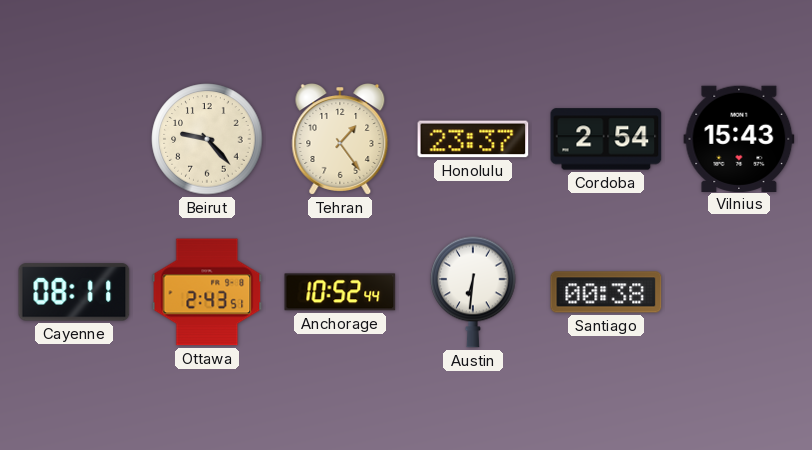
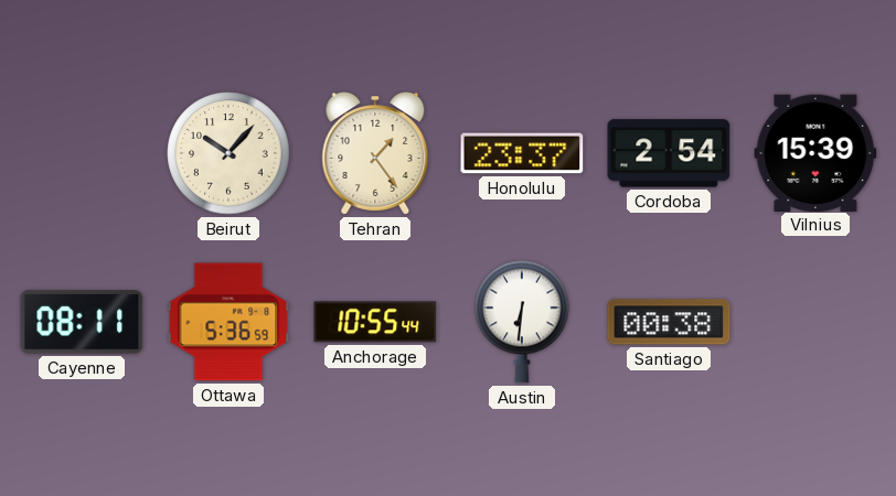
Beirut: 9:23 -> 10:07
Vilnius: 15:43 -> 15:39
Ottawa: 2:43 -> 5:36
Anchorage: 10:52 -> 10:55
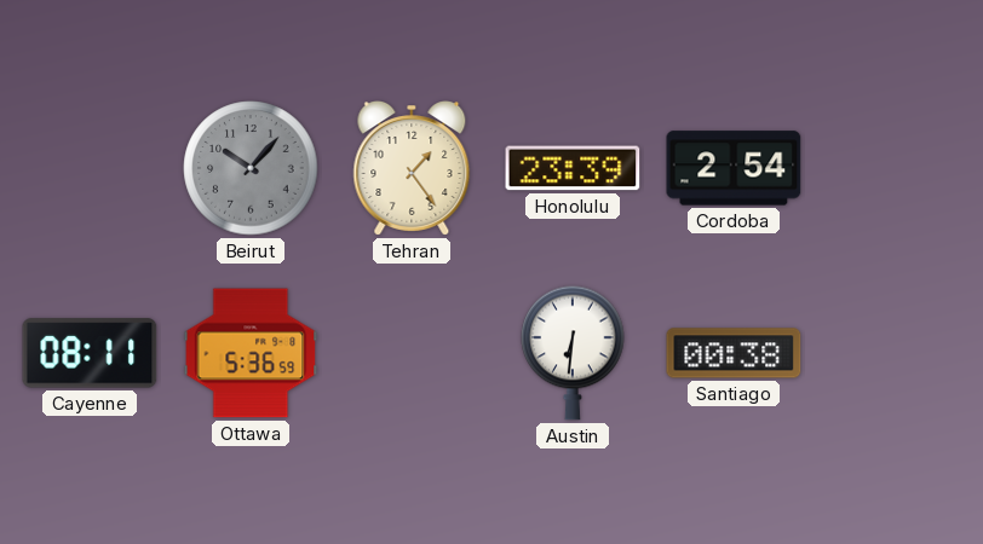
Beirut dial: cream -> grey
Honolulu: 23:37 -> 23:39
Vilnius: 15:39 -> none
Anchorage: 10:55 -> none
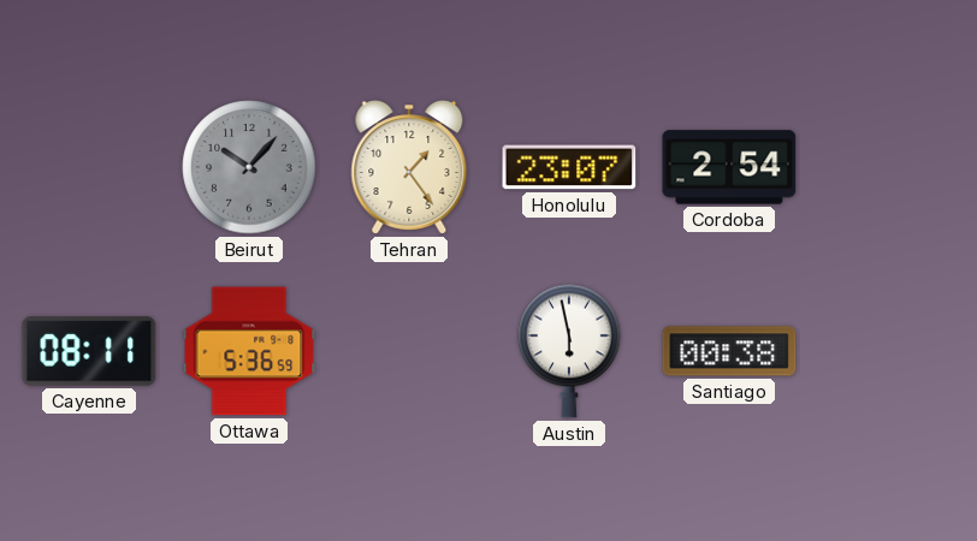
Honolulu: 23:39 -> 23:07
Austin: 6:31 -> 5:58
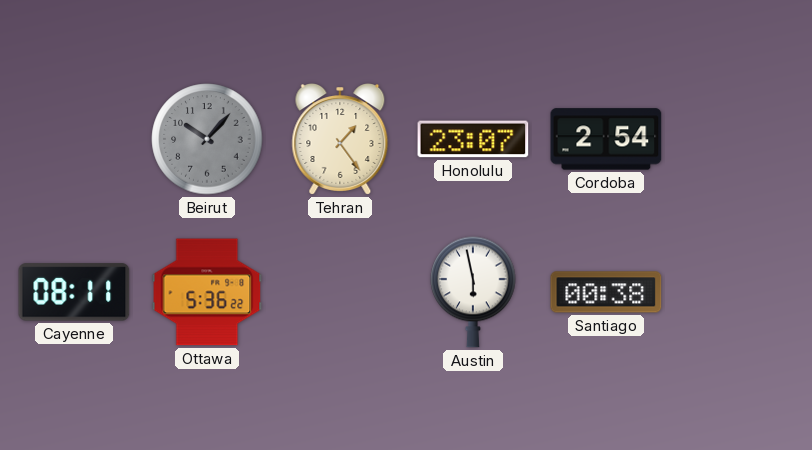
Ottawa: 5:36:59 -> 5:36:22
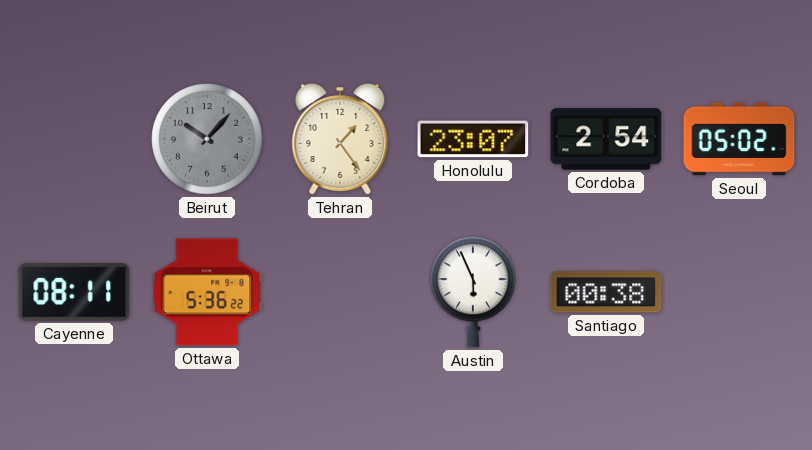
Seoul: none -> 05:02
Austin: 5:58 -> 5:56
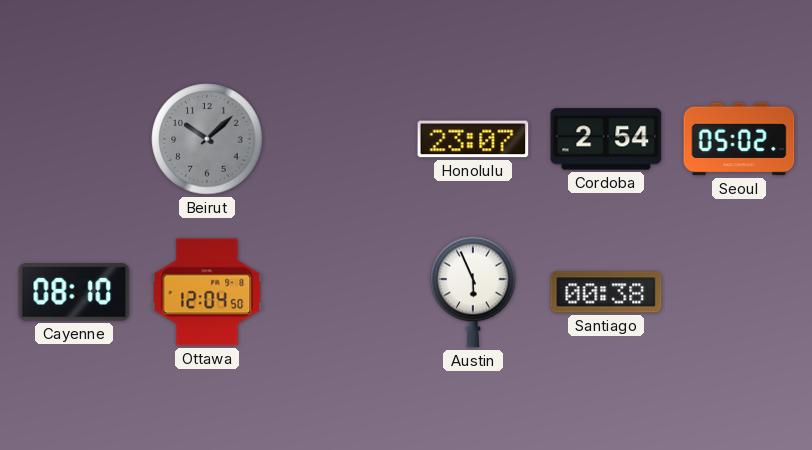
Beirut: 10:07 -> 10:08
Tehran: 1:24 -> none
Cayenne: 08:11 -> 08:10
Ottawa: 5:36 -> 12:04
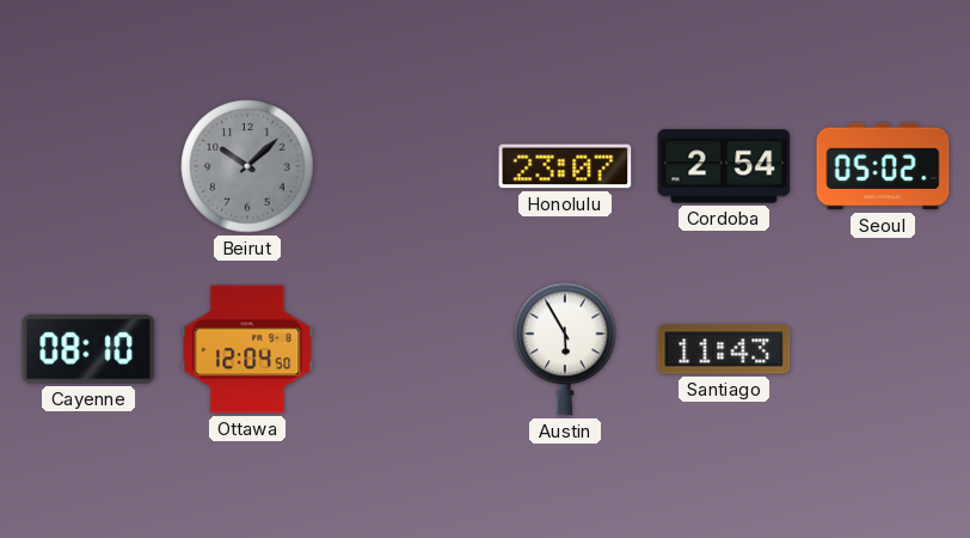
Austin: 5:56 -> 5:55
Santiago: 00:38 -> 11:43
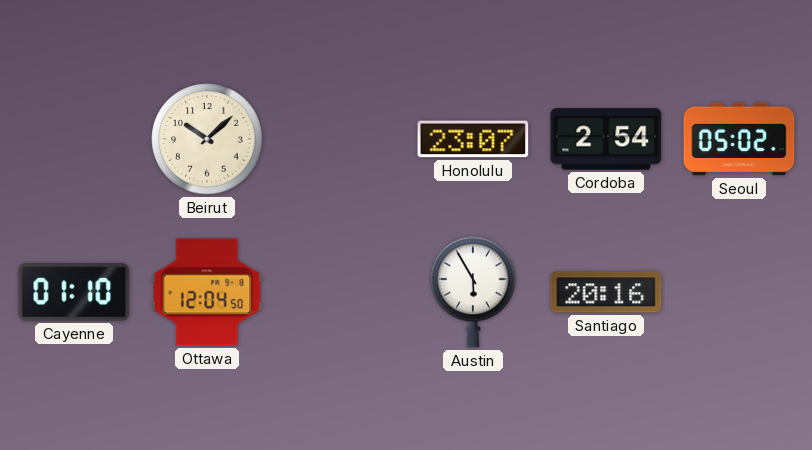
Beirut dial: grey -> cream
Cayenne: 08:10 -> 01:10
Santiago: 11:43 -> 20:16
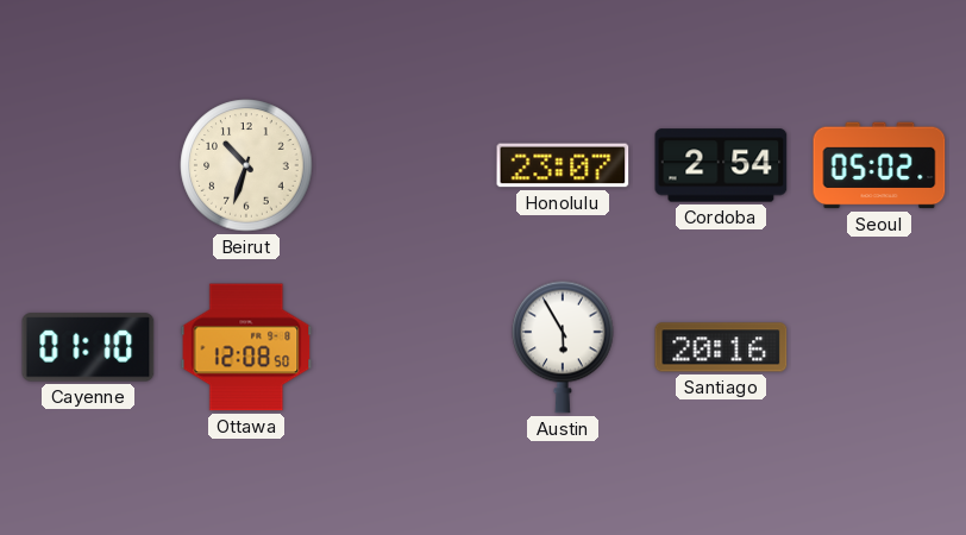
Beirut: 10:08 -> 10:33
Ottawa: 12:04 -> 12:08
